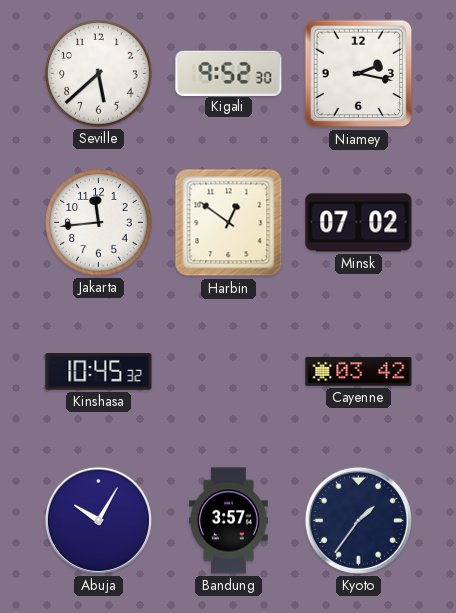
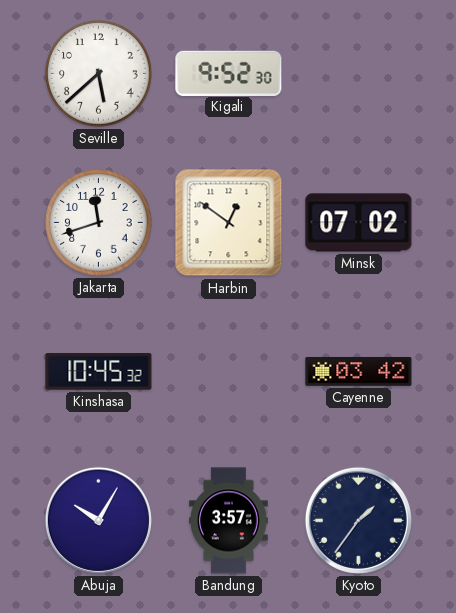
Niamey: 2:17 -> none
Jakarta: 11:44 -> 11:42
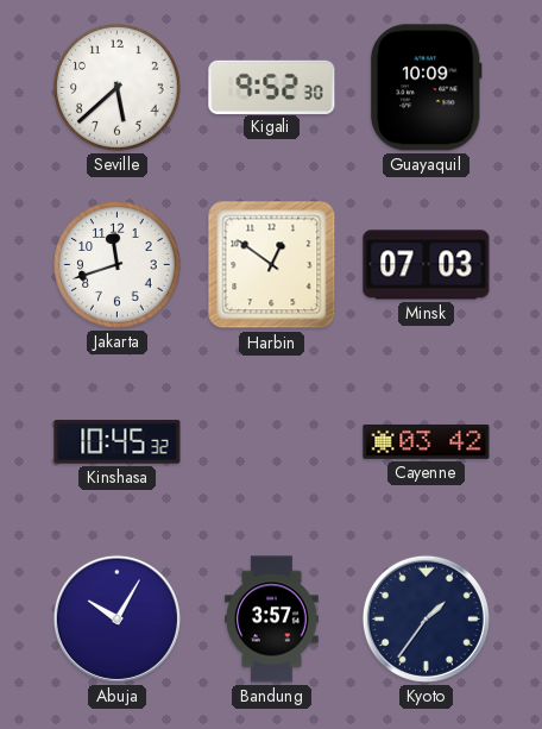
Guayaquil: none -> 10:09
Minsk: 07:02 -> 07:03
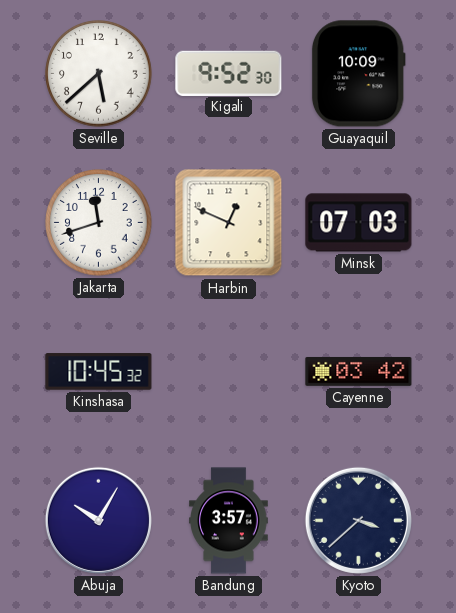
Harbin: 12:51 -> 12:49
Kyoto: 1:36 -> 3:38
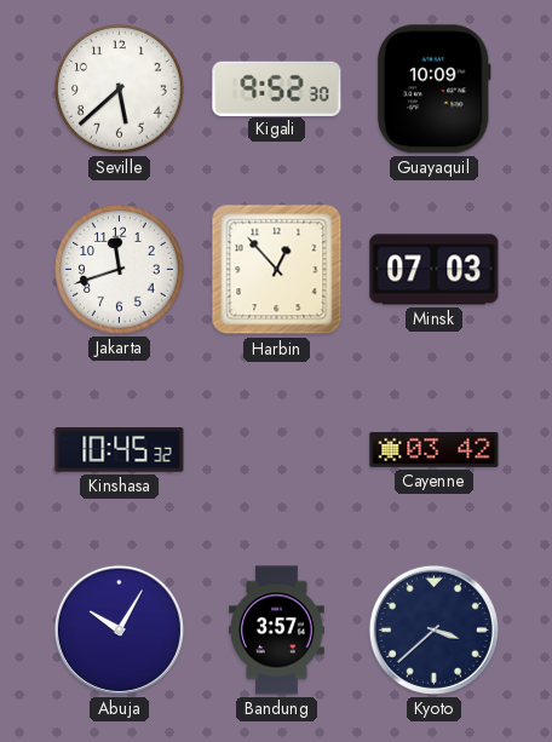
Harbin: 12:49 -> 12:53
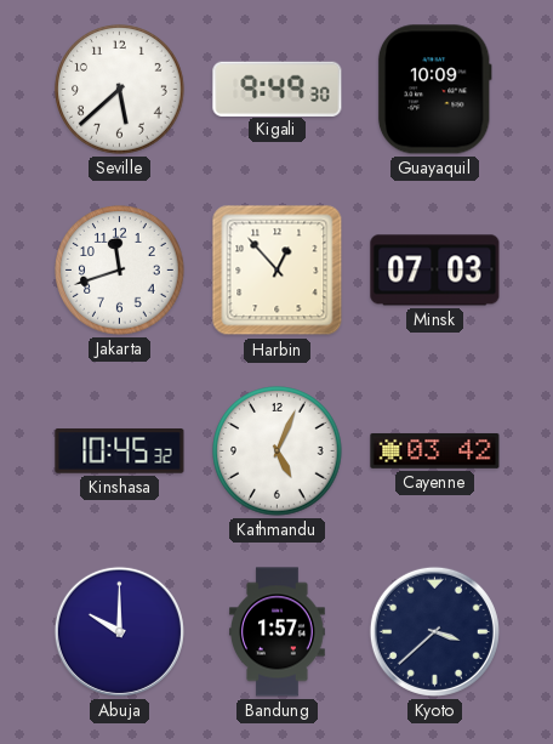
Kigali: 9:52 -> 9:49
Kathmandu: none -> 5:04
Abuja: 10:05 -> 10:00
Bandung: 3:57 -> 1:57
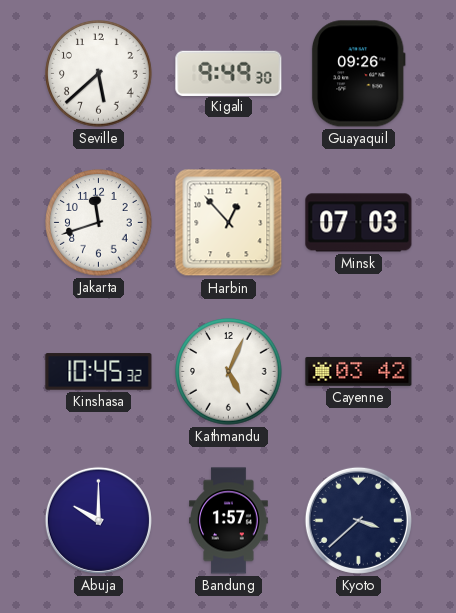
Guayaquil: 10:09 -> 09:26
